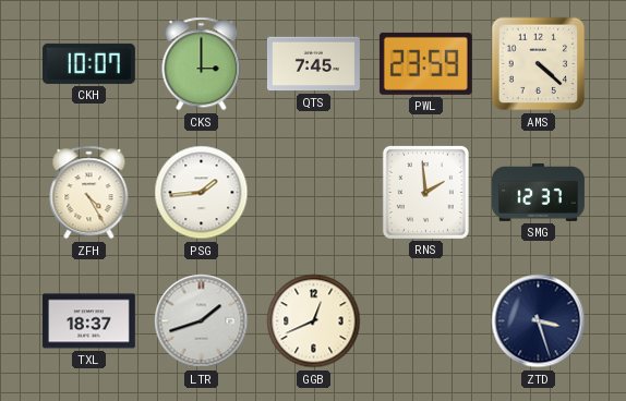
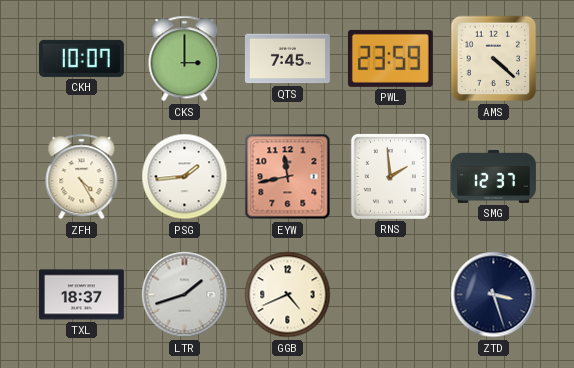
EYW: none -> 11:43
GGB: 12:41 -> 4:41
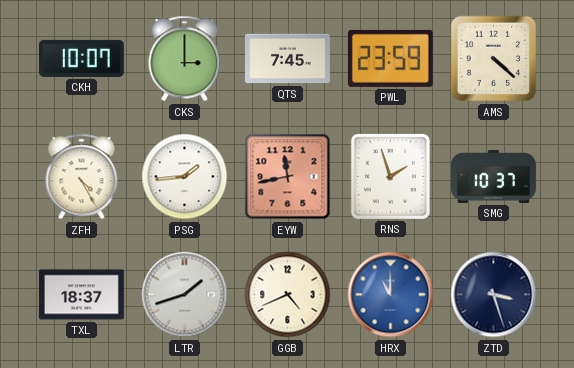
RNS: 1:59 -> 1:57
SMG: 12:37 -> 10:37
HRX: none -> 11:00
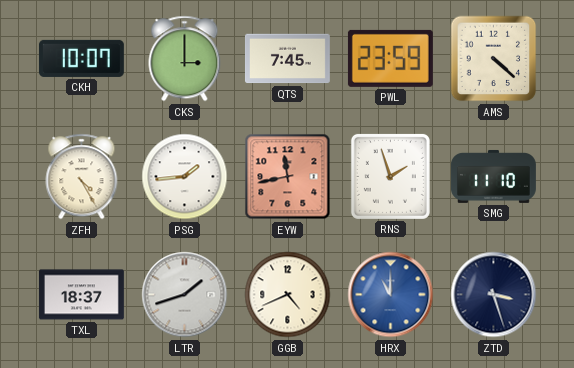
SMG: 10:37 -> 11:10
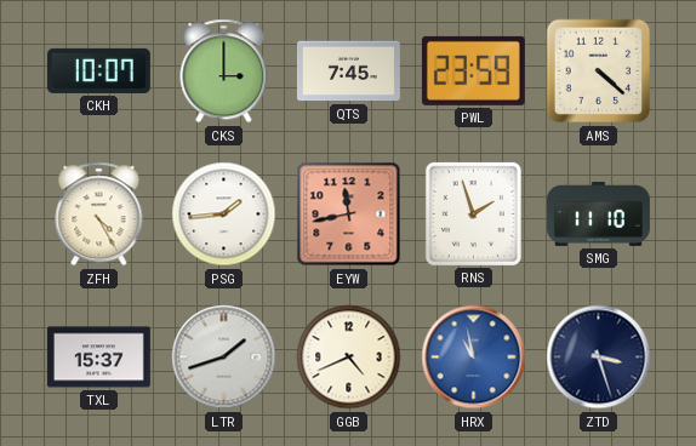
TXL: 18:37 -> 15:37
HRX: 11:00 -> 10:58
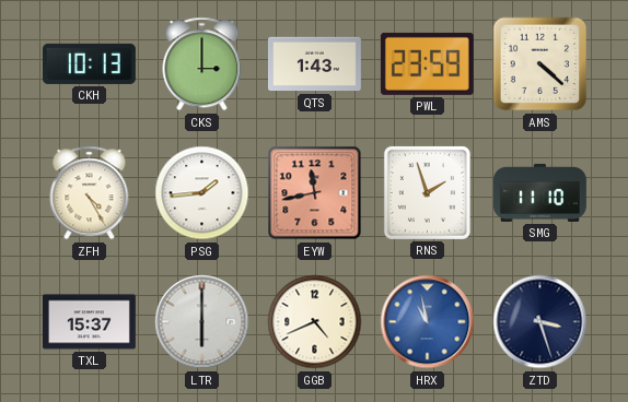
CKH: 10:07 -> 10:13
QTS: 7:45 -> 1:43
LTR: 1:42 -> 6:00
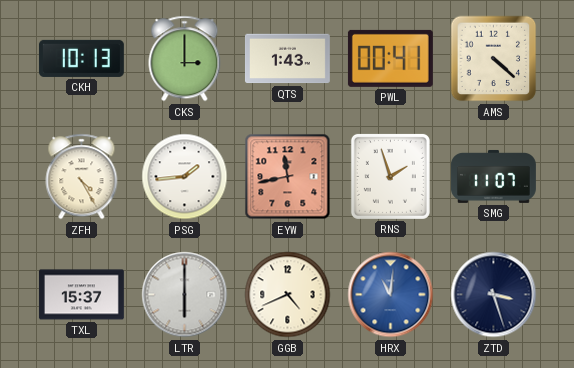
PWL: 23:59 -> 00:41
SMG: 11:10 -> 11:07
HRX: 10:58 -> 11:01
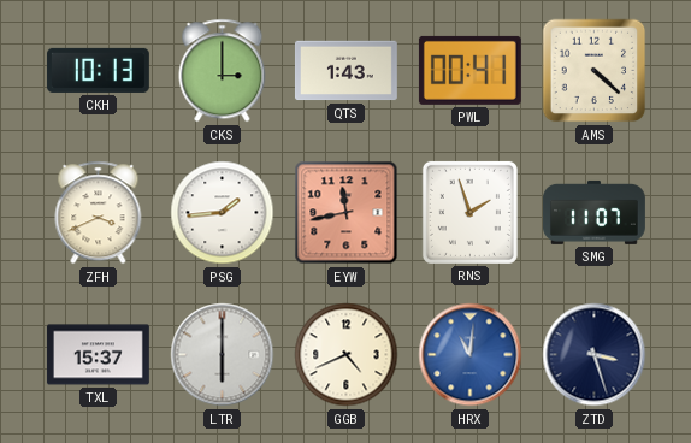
ZFH: 4:25 -> 3:41
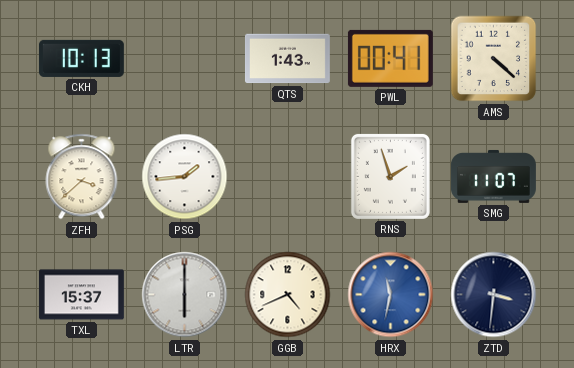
CKS: 3:00 -> none
ZFH: 3:41 -> 3:38
EYW: 11:43 -> none
HRX: 11:01 -> 11:32
ZTD: 3:27 -> 3:31
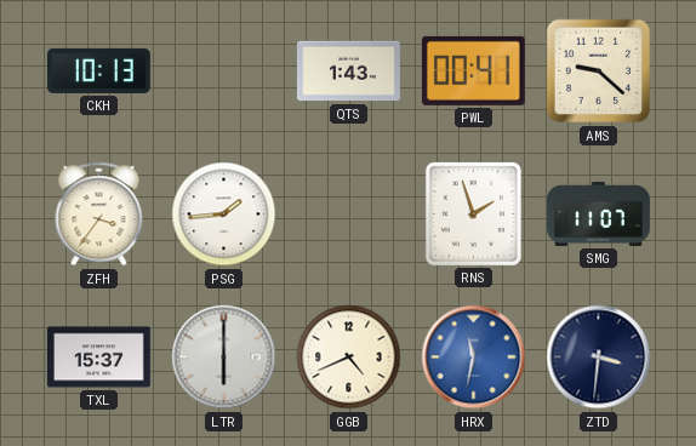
AMS: 4:22 -> 9:22
ZFH: 3:38 -> 3:36
